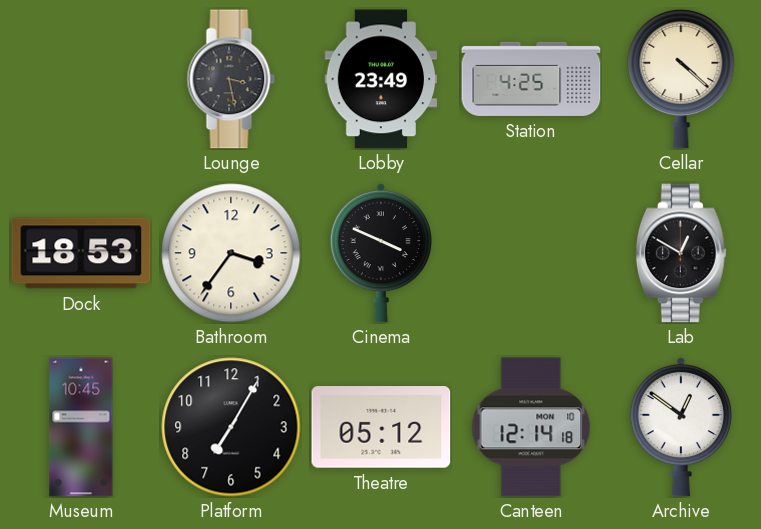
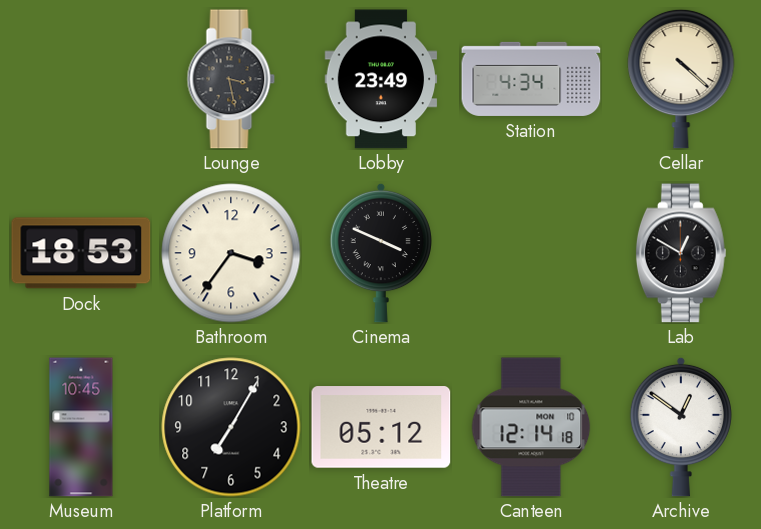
Station: 4:25 -> 4:34
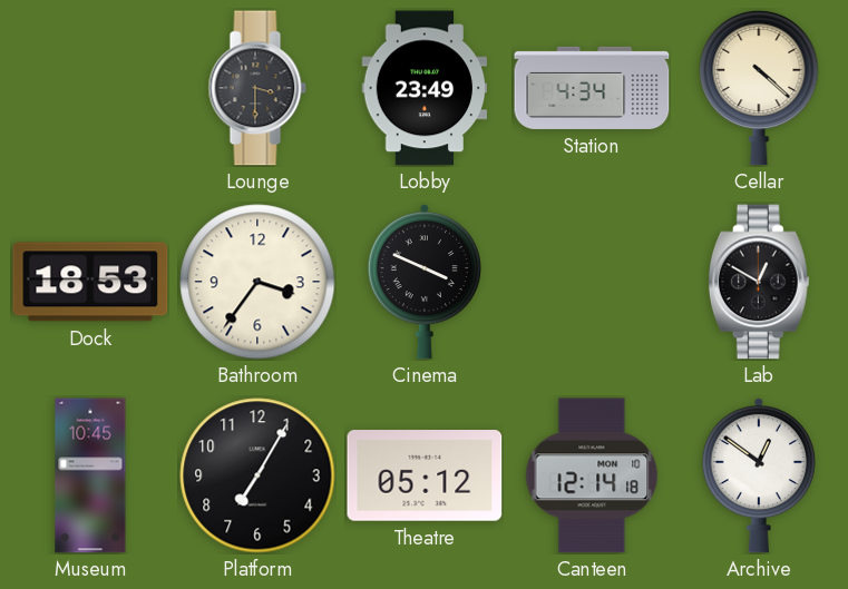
Lounge: 3:28 -> 3:30
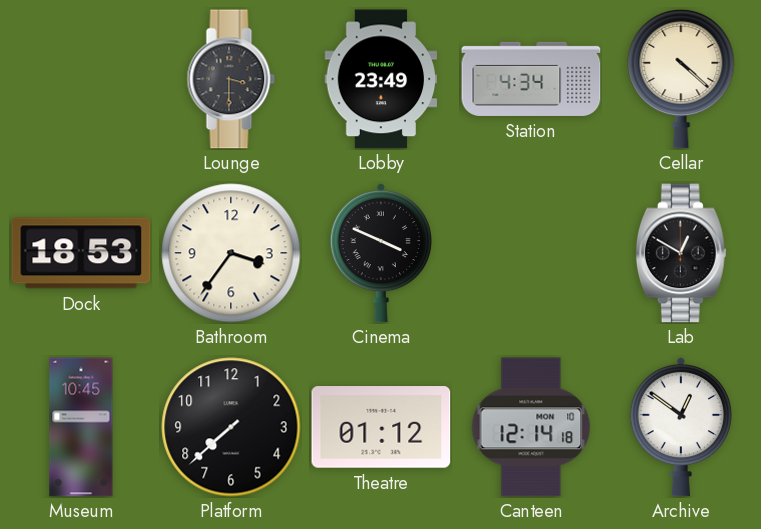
Platform: 7:05 -> 7:38
Theatre: 05:12 -> 01:12
